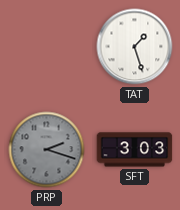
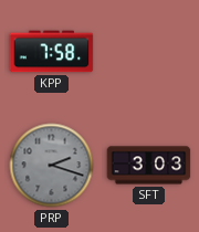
KPP: none -> 7:58
TAT: 1:27 -> none
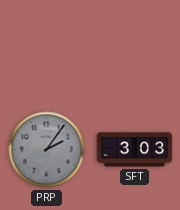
KPP: 7:58 -> none
PRP: 2:18 -> 2:06
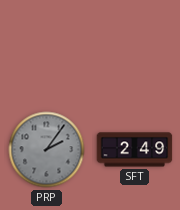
SFT: 3:03 -> 2:49
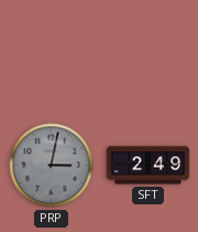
PRP: 2:06 -> 3:02
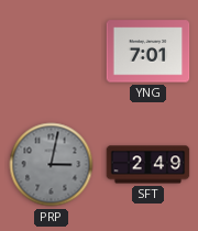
YNG: none -> 7:01
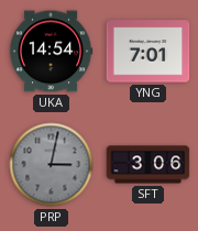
UKA: none -> 14:54
SFT: 2:49 -> 3:06
